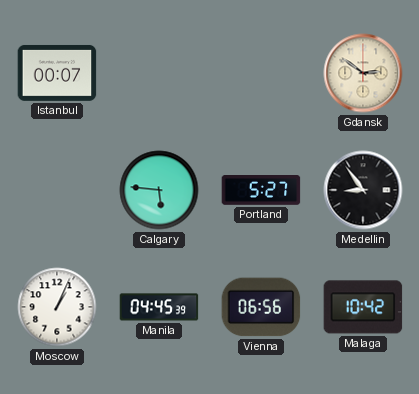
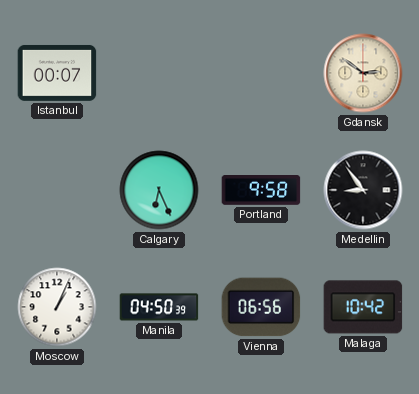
Calgary: 5:46 -> 6:26
Portland: 5:27 -> 9:58
Manila: 04:45 -> 04:50
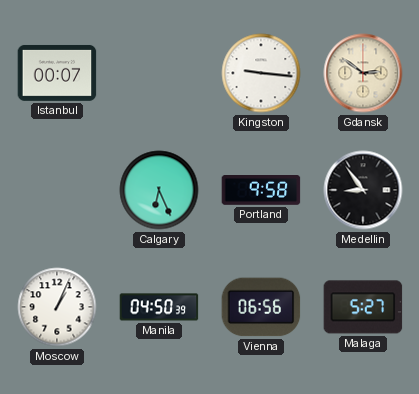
Kingston: none -> 9:16
Malaga: 10:42 -> 5:27
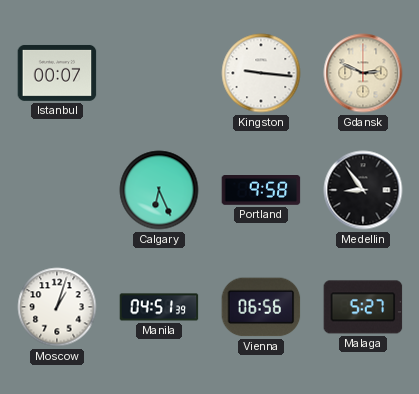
Gdansk: 2:51 -> 2:49
Moscow: 1:04 -> 1:03
Manila: 04:50 -> 04:51
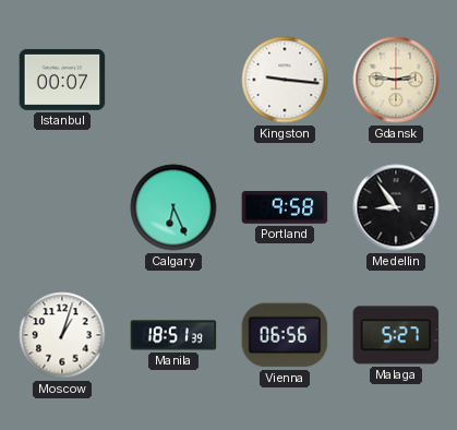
Gdansk: 2:49 -> 2:46
Manila: 04:51 -> 18:51
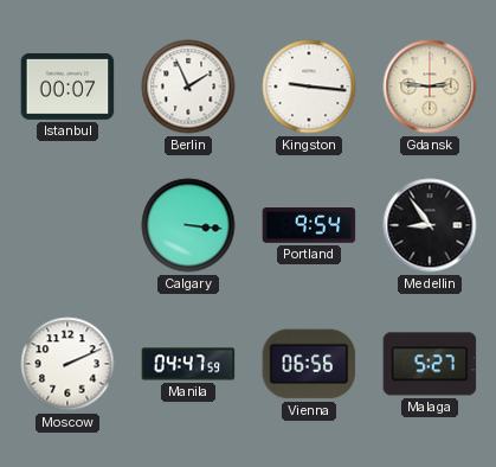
Berlin: none -> 1:56
Calgary: 6:26 -> 3:16
Portland: 9:58 -> 9:54
Moscow: 1:03 -> 2:11
Manila: 18:51 -> 04:47
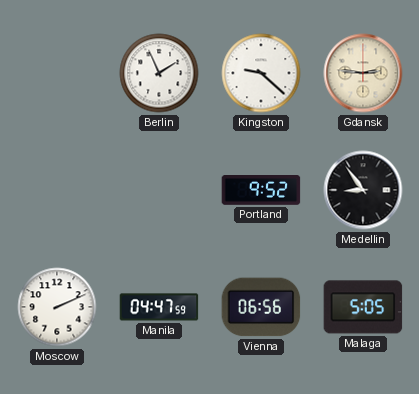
Istanbul: 00:07 -> none
Kingston: 9:16 -> 9:22
Calgary: 3:16 -> none
Portland: 9:54 -> 9:52
Malaga: 5:27 -> 5:05
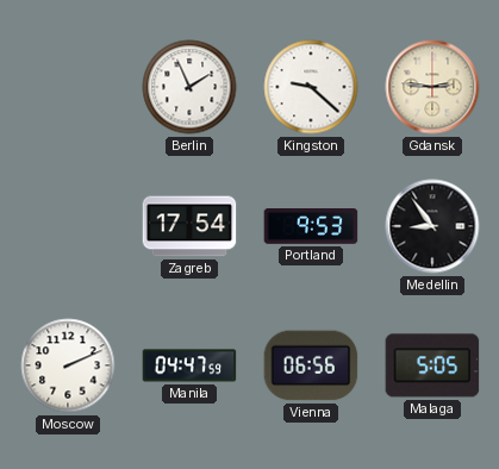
Zagreb: none -> 17:54
Portland: 9:52 -> 9:53
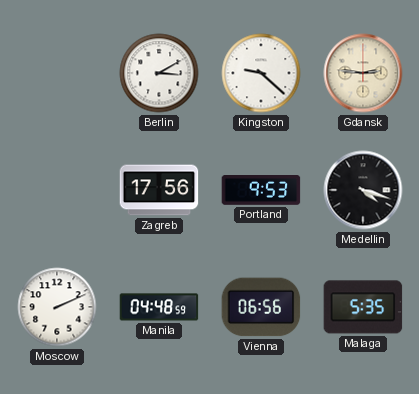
Berlin: 1:56 -> 3:10
Zagreb: 17:54 -> 17:56
Medellin: 8:54 -> 4:18
Manila: 04:47 -> 04:48
Malaga: 5:05 -> 5:35
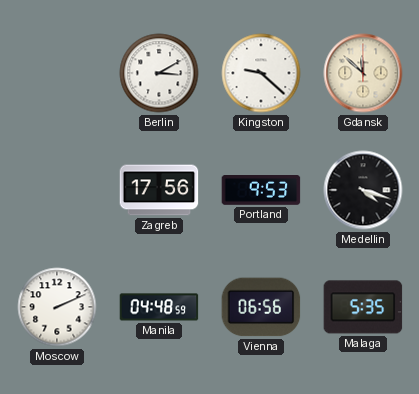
Gdansk: 2:46 -> 11:52
